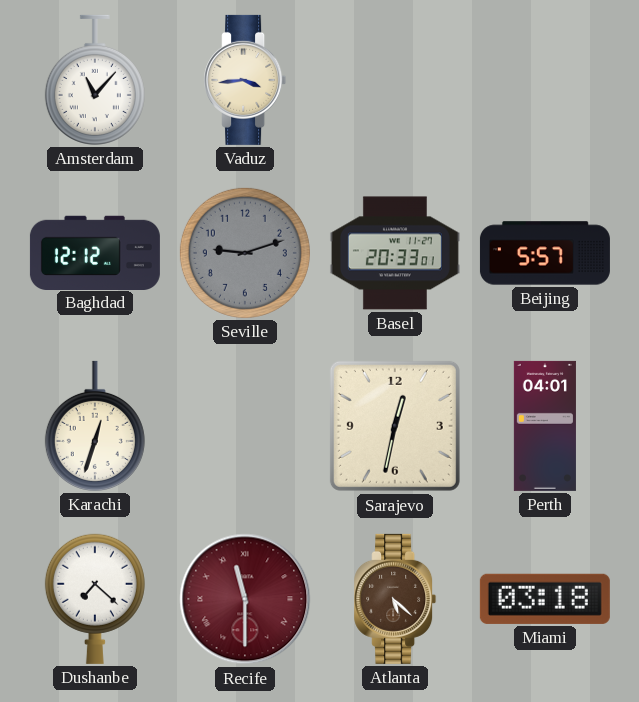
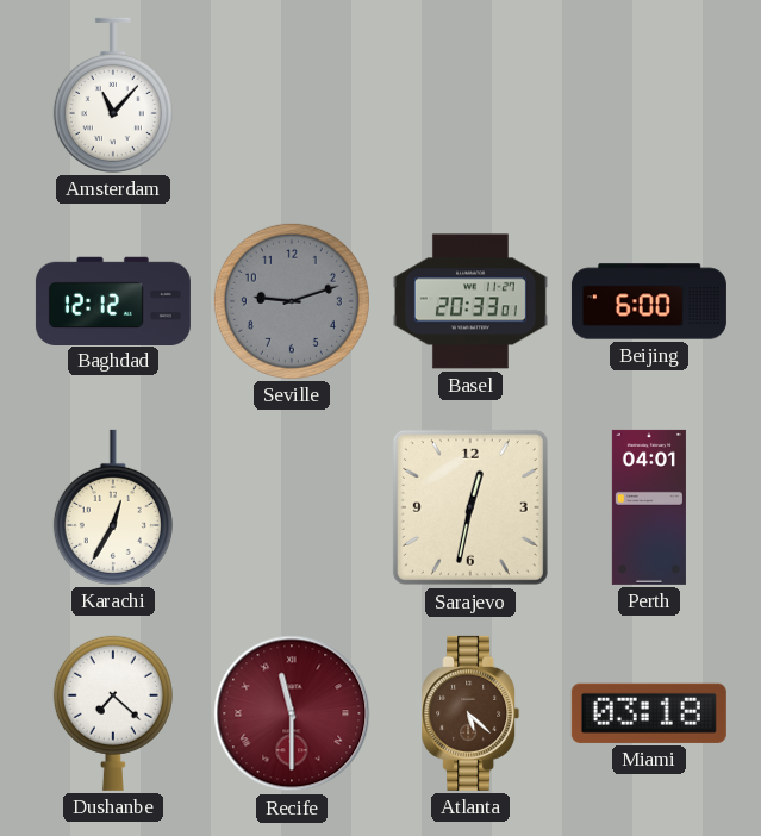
Vaduz: 3:44 -> none
Beijing: 5:57 -> 6:00
Karachi: 12:33 -> 12:35
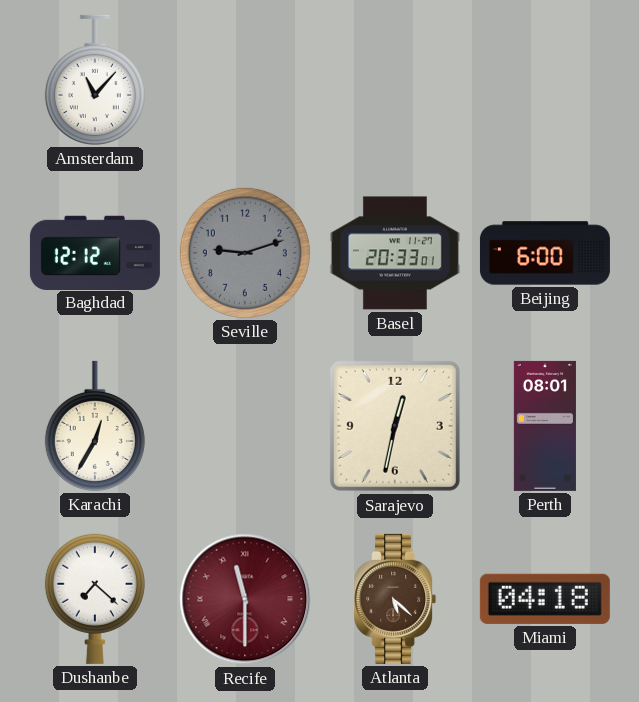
Perth: 04:01 -> 08:01
Miami: 03:18 -> 04:18
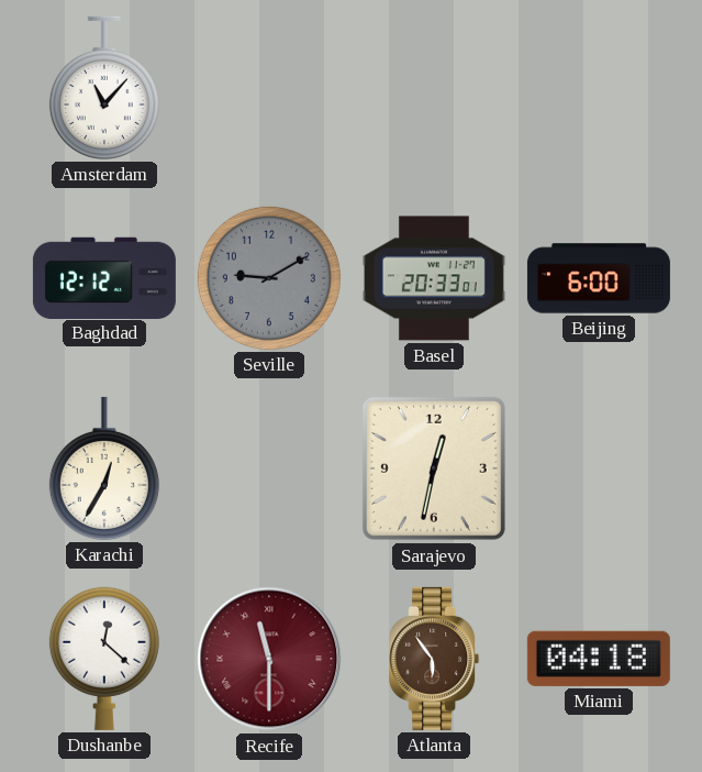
Seville: 9:12 -> 9:10
Perth: 08:01 -> none
Dushanbe: 7:22 -> 12:22
Atlanta: 5:22 -> 5:54
